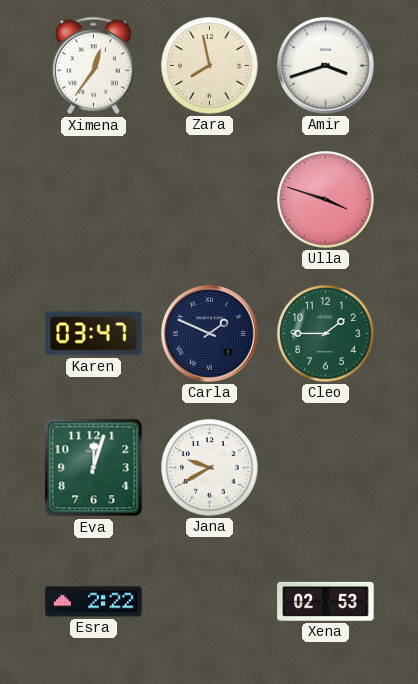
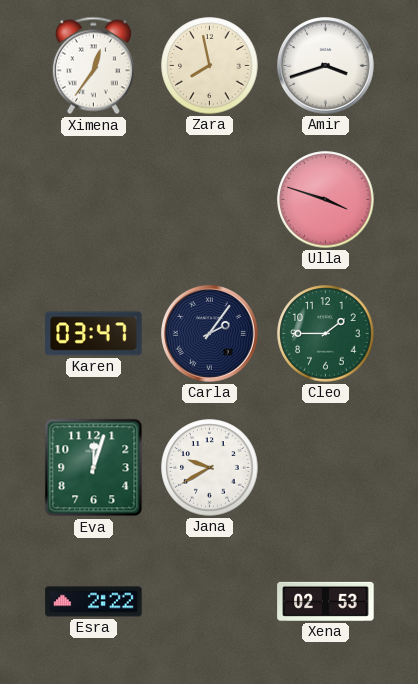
Carla: 1:49 -> 2:06
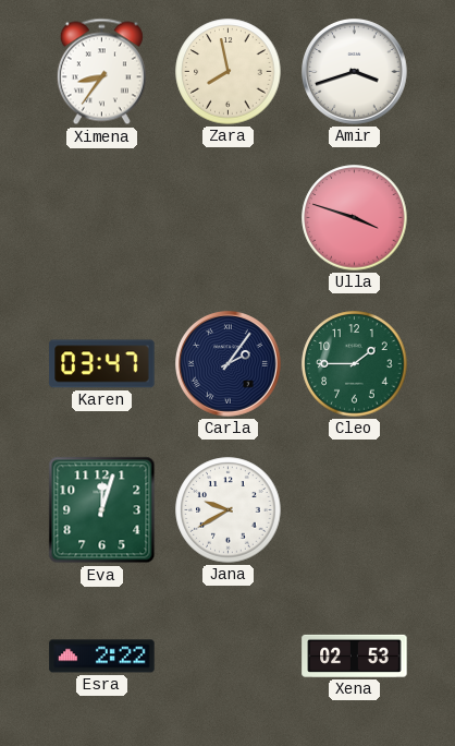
Ximena: 12:36 -> 8:36
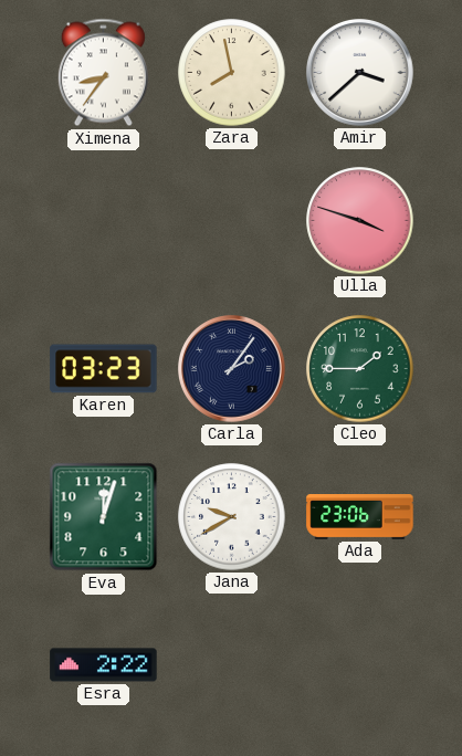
Amir: 3:42 -> 3:38
Karen: 03:47 -> 03:23
Ada: none -> 23:06
Xena: 02:53 -> none
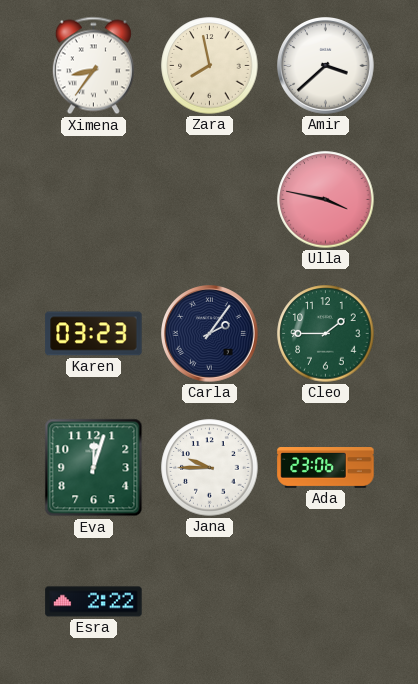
Ulla: 3:48 -> 3:47
Jana: 9:40 -> 9:45
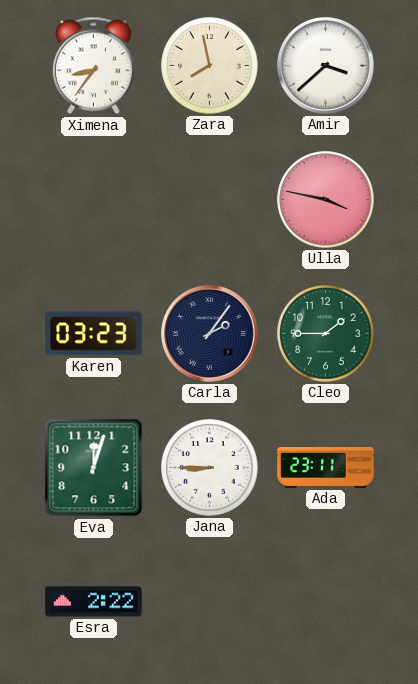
Jana: 9:45 -> 8:45
Ada: 23:06 -> 23:11
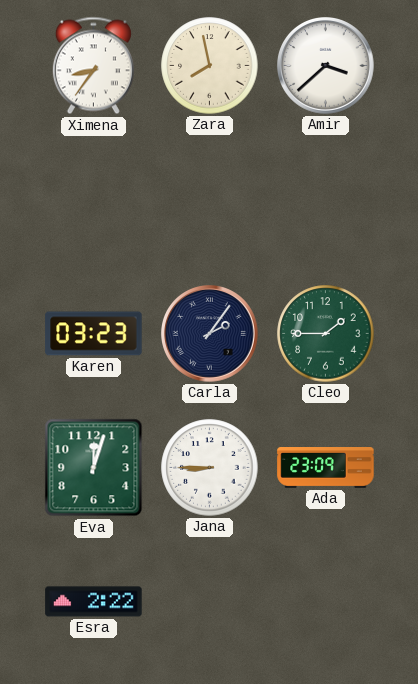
Ulla: 3:47 -> none
Ada: 23:11 -> 23:09
